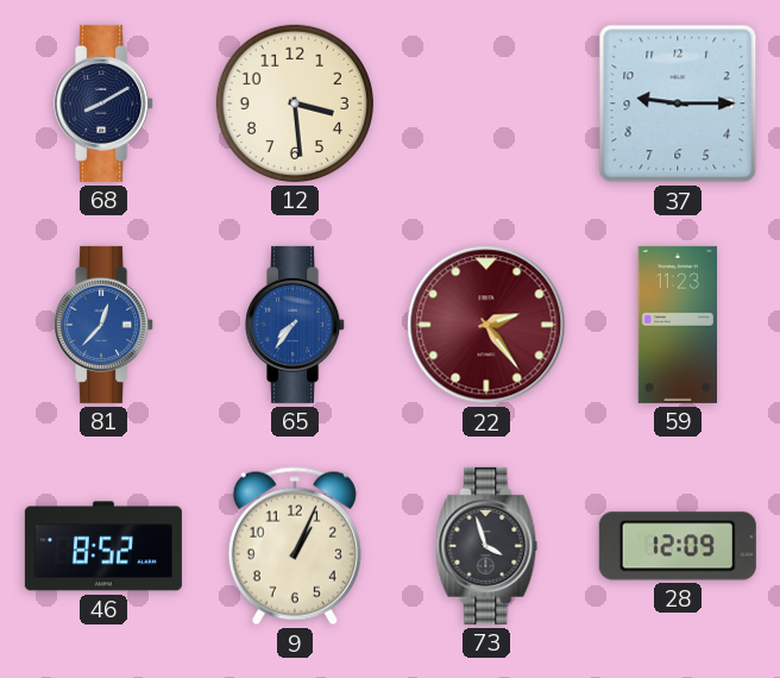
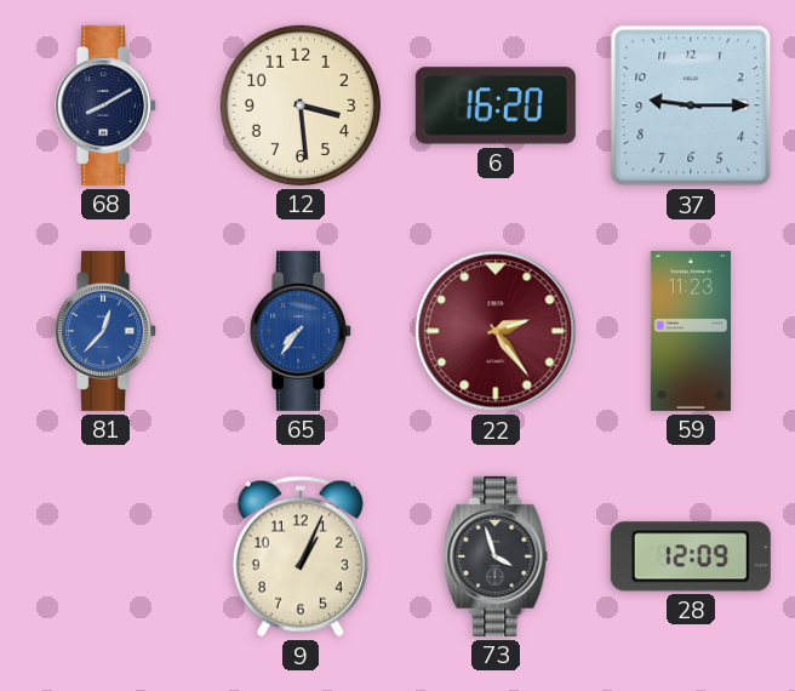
6: none -> 16:20
46: 8:52 -> none
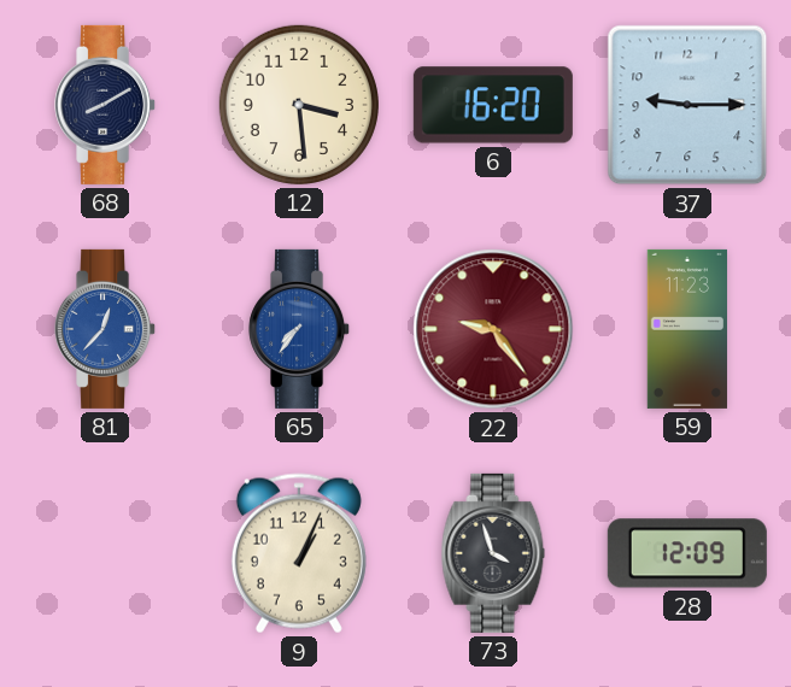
22: 2:24 -> 9:24
